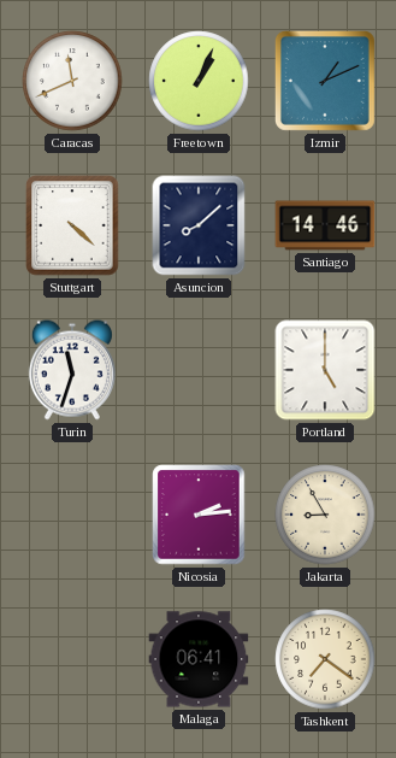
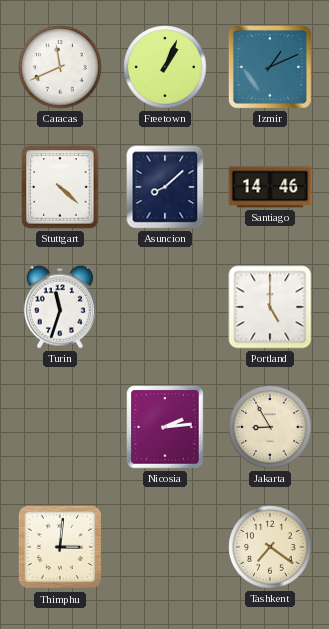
Thimphu: none -> 3:01
Malaga: 06:41 -> none
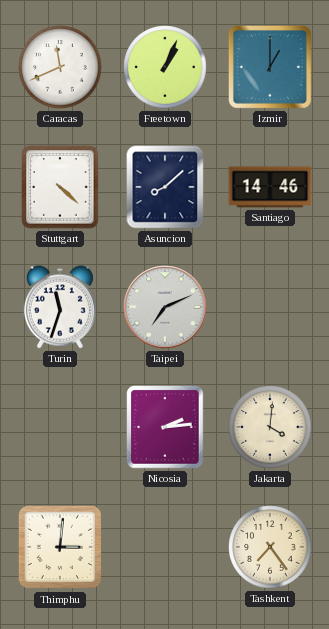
Izmir: 1:11 -> 1:00
Taipei: none -> 7:11
Portland: 5:00 -> none
Jakarta: 8:55 -> 4:01
Tashkent: 7:21 -> 7:24
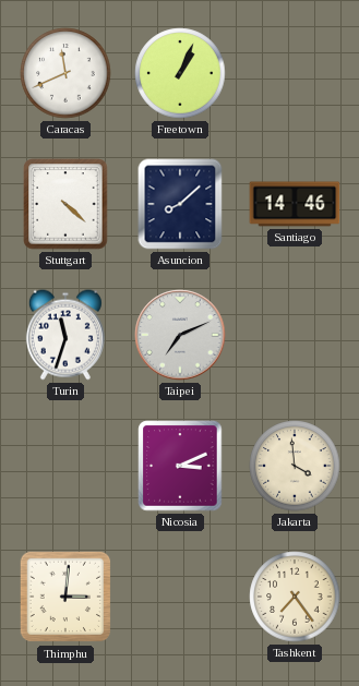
Izmir: 1:00 -> none
Nicosia: 2:14 -> 3:11
Jakarta: 4:01 -> 3:59
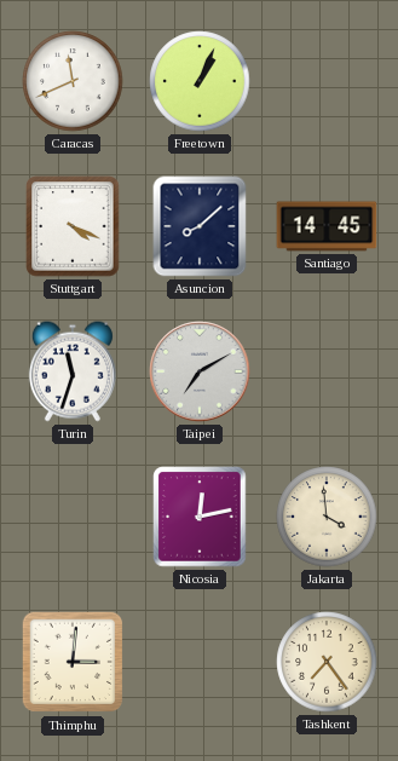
Stuttgart: 4:22 -> 4:19
Santiago: 14:46 -> 14:45
Taipei: 7:11 -> 7:10
Nicosia: 3:11 -> 12:13
